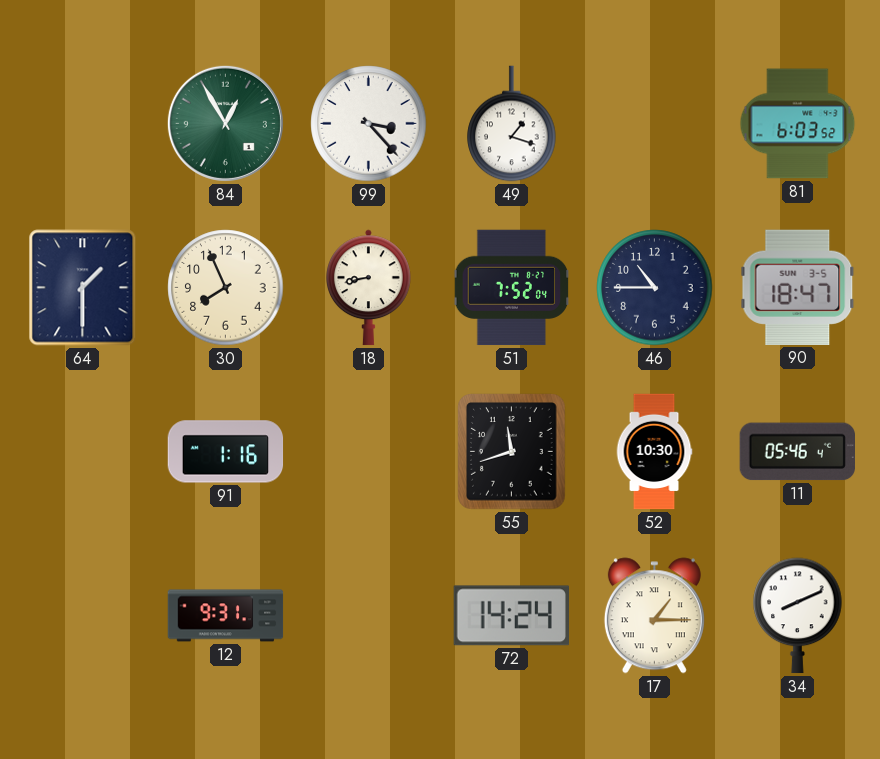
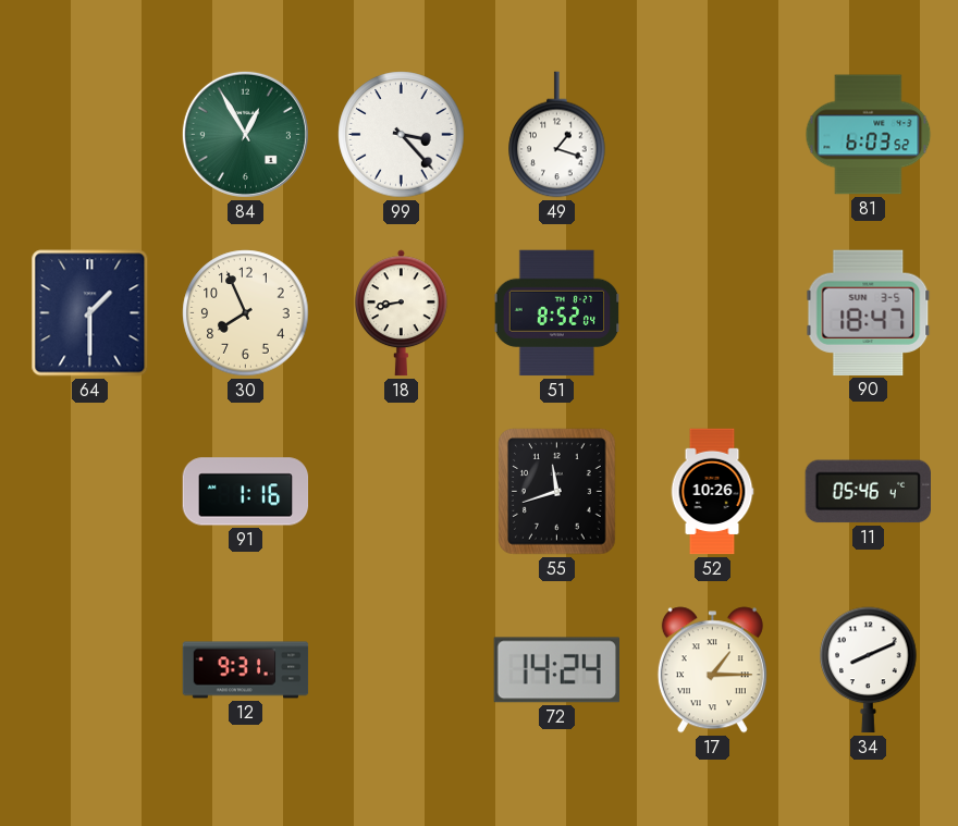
51: 7:52 -> 8:52
46: 10:45 -> none
52: 10:30 -> 10:26
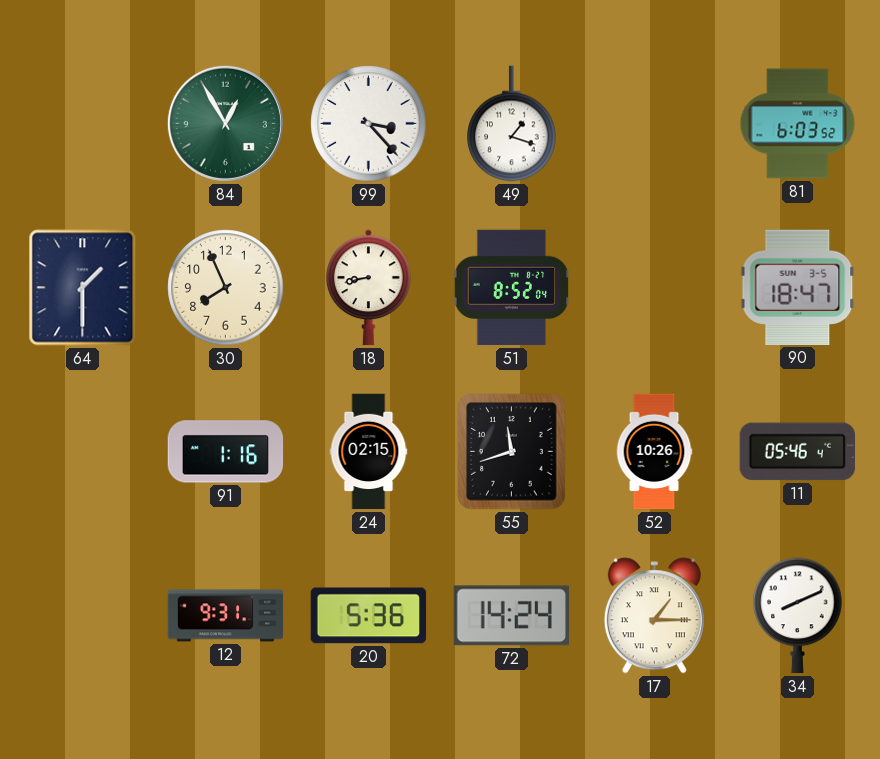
24: none -> 02:15
20: none -> 5:36
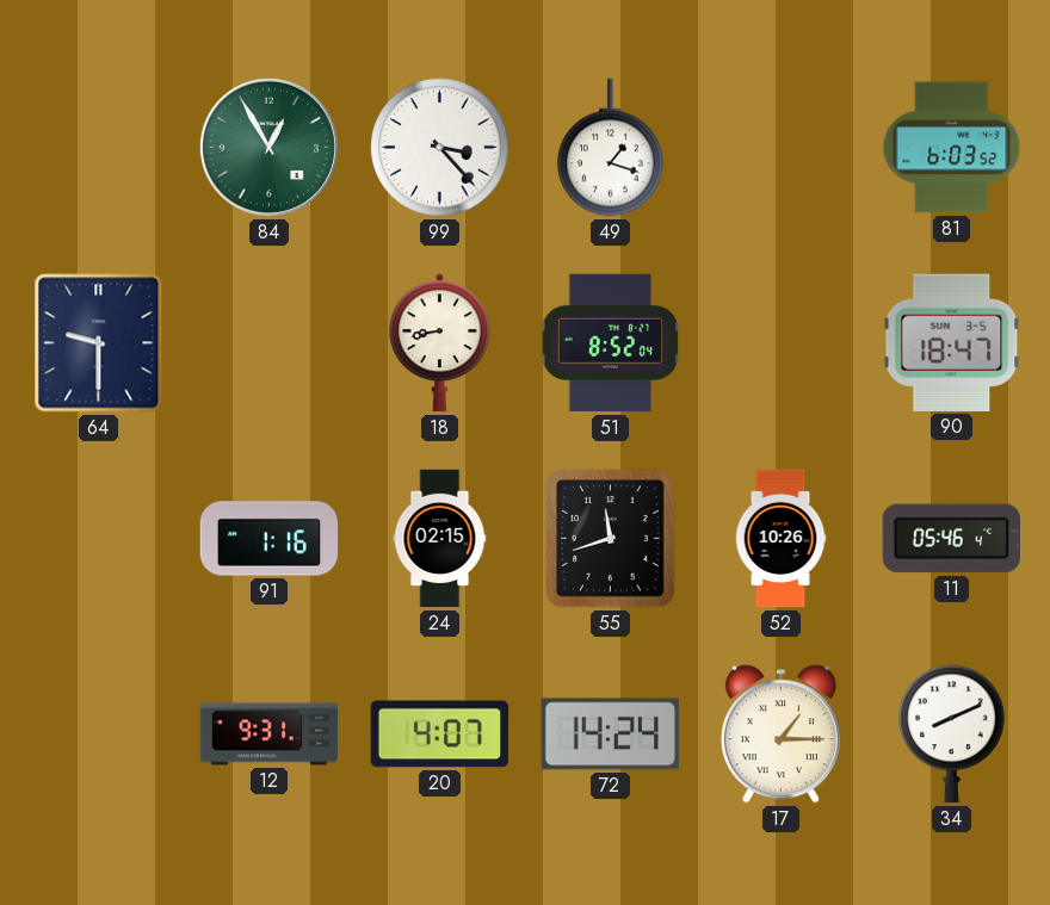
64: 1:30 -> 9:30
30: 7:56 -> none
20: 5:36 -> 4:07
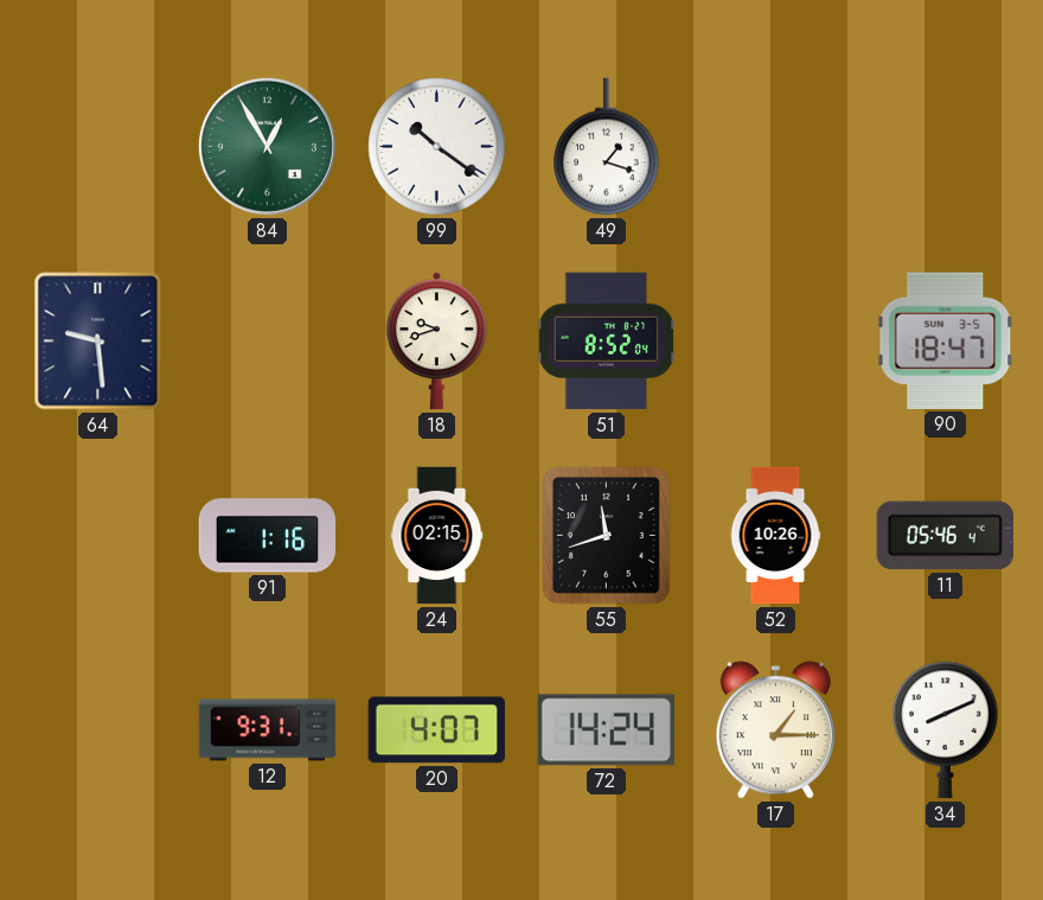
99: 3:23 -> 10:21
81: 6:03 -> none
64: 9:30 -> 9:29
18: 8:43 -> 9:42
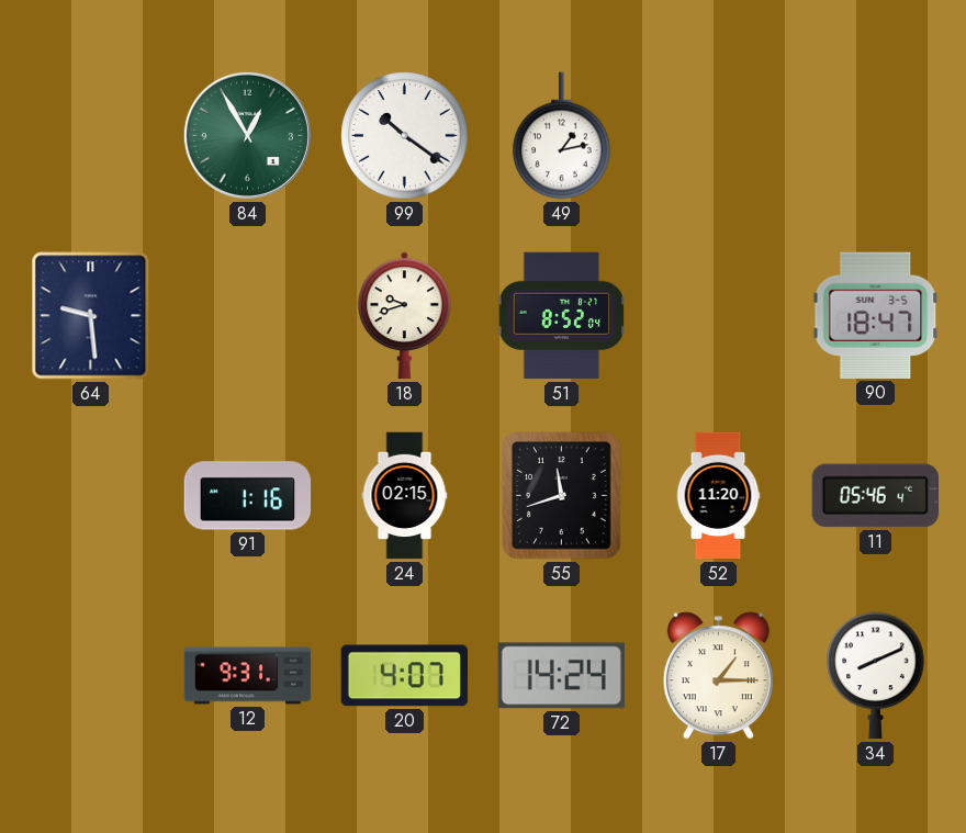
49: 1:18 -> 1:13
52: 10:26 -> 11:20
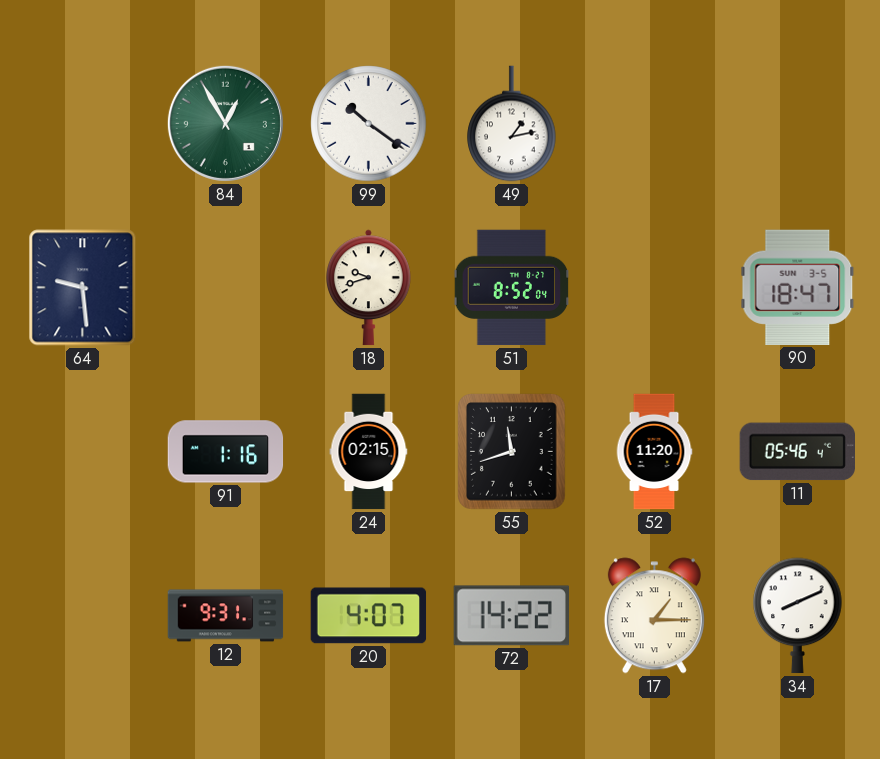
72: 14:24 -> 14:22
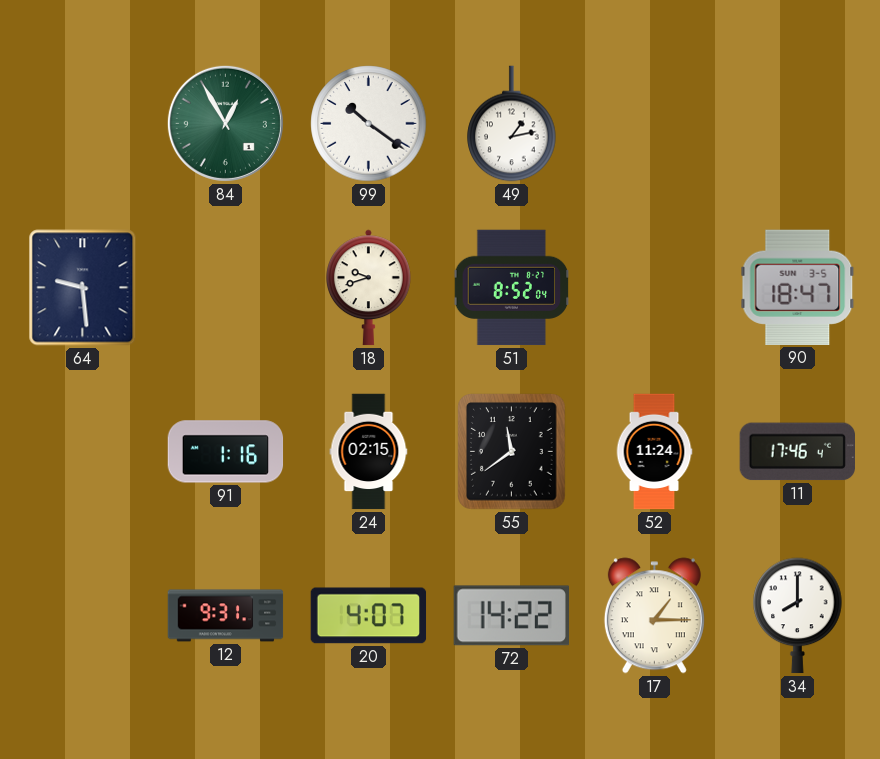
55: 11:42 -> 11:39
52: 11:20 -> 11:24
11: 05:46 -> 17:46
34: 8:11 -> 8:00
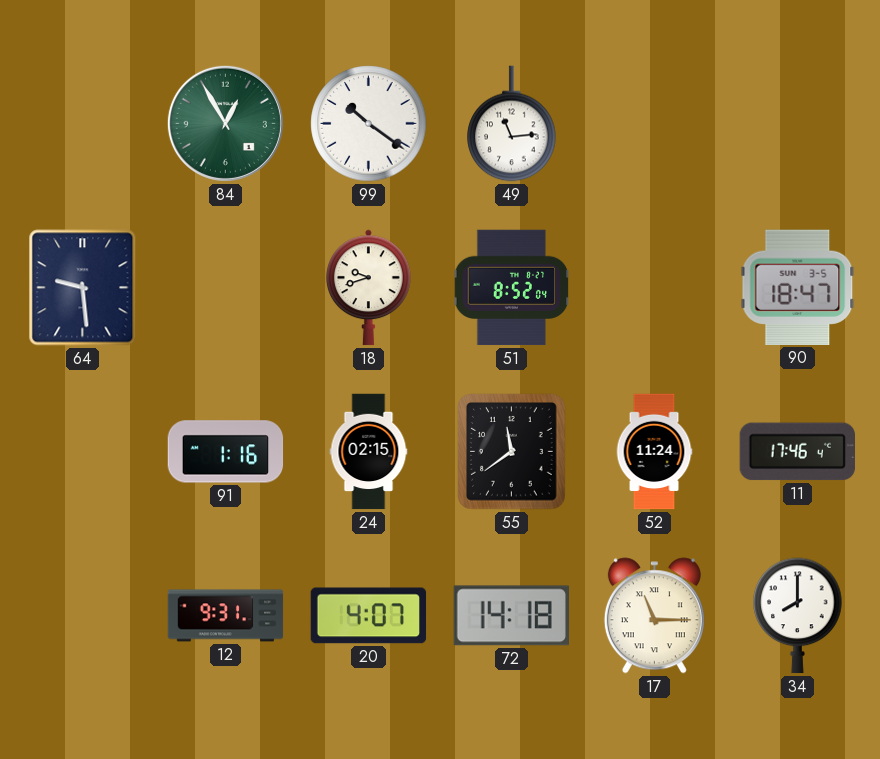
49: 1:13 -> 11:14
72: 14:22 -> 14:18
17: 1:15 -> 11:15
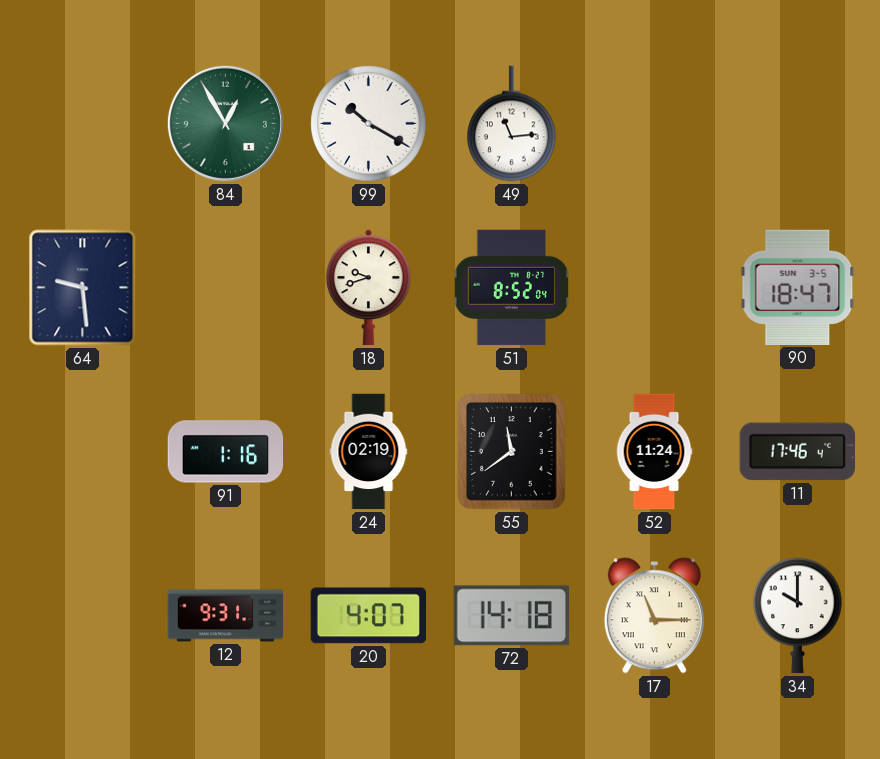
99: 10:21 -> 10:20
24: 02:15 -> 02:19
34: 8:00 -> 10:00
